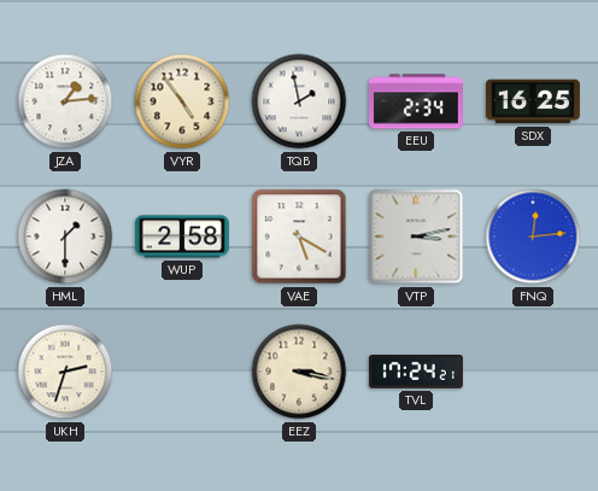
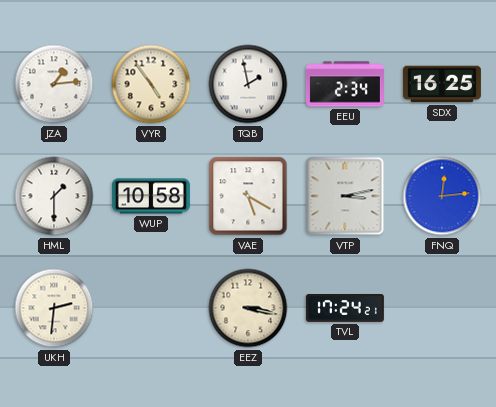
WUP: 2:58 -> 10:58
UKH: 2:33 -> 2:31
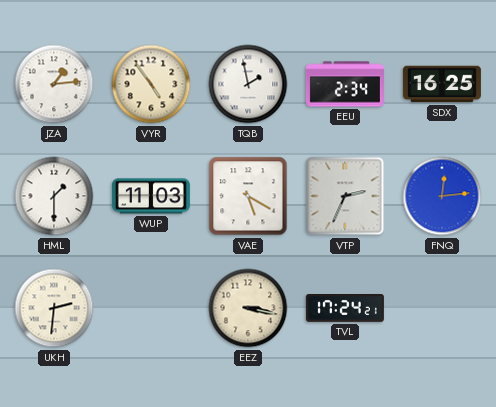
WUP: 10:58 -> 11:03
VTP: 3:13 -> 2:34
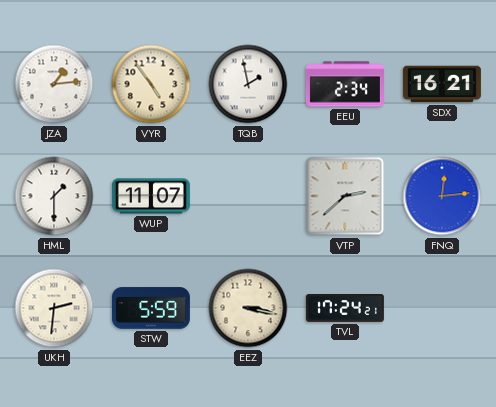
SDX: 16:25 -> 16:21
WUP: 11:03 -> 11:07
VAE: 5:20 -> none
VTP: 2:34 -> 2:38
STW: none -> 5:59
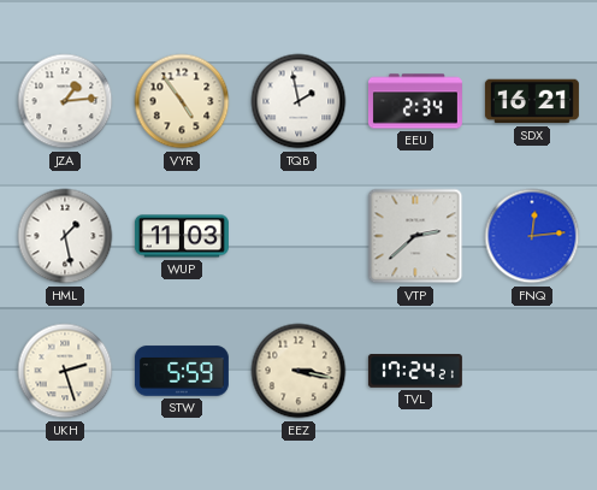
HML: 1:30 -> 1:28
WUP: 11:07 -> 11:03
UKH: 2:31 -> 2:27
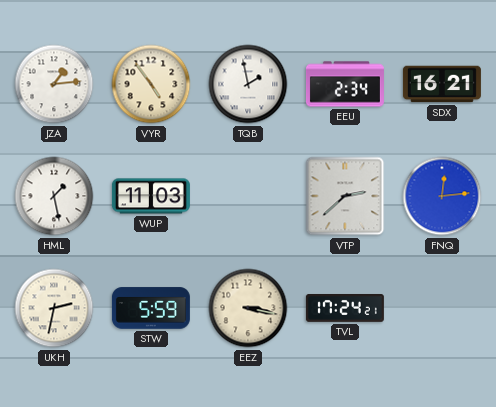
UKH: 2:27 -> 2:32
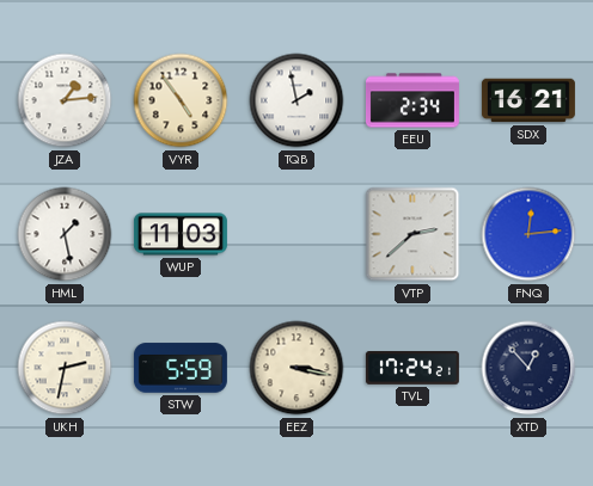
XTD: none -> 12:53
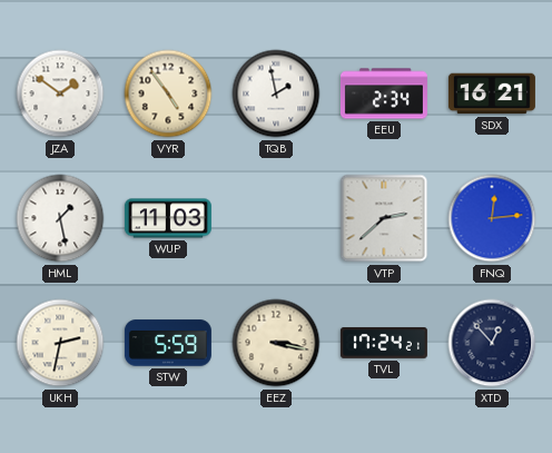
JZA: 1:14 -> 1:51
